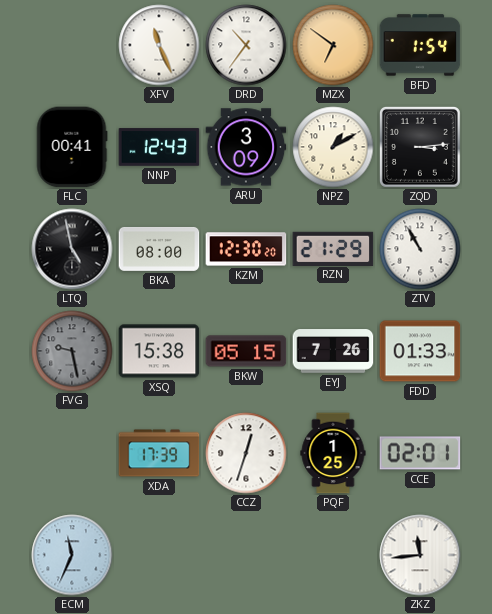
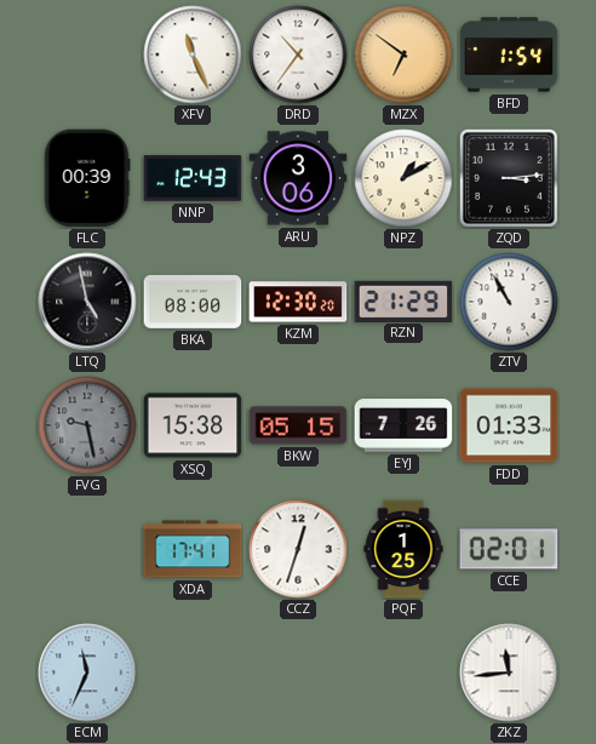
FLC: 00:41 -> 00:39
ARU: 3:09 -> 3:06
XDA: 17:39 -> 17:41
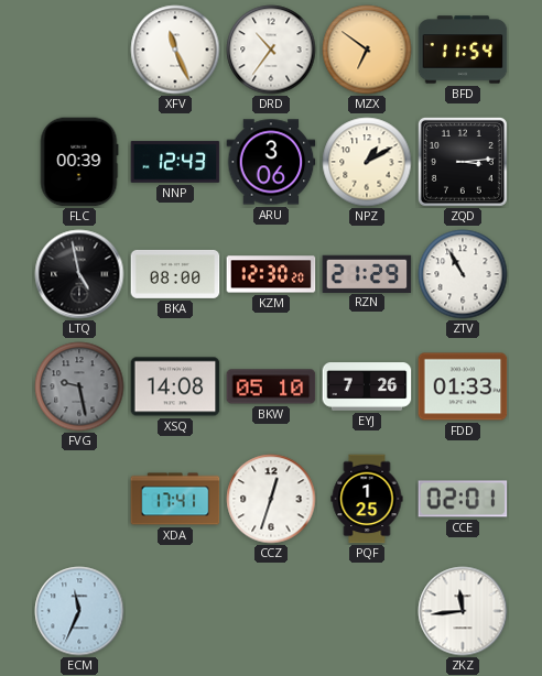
BFD: 1:54 -> 11:54
XSQ: 15:38 -> 14:08
BKW: 05:15 -> 05:10
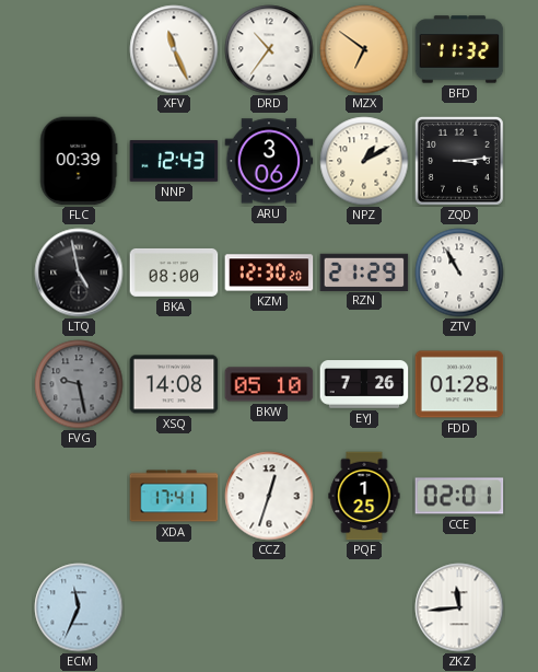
BFD: 11:54 -> 11:32
FDD: 01:33 -> 01:28
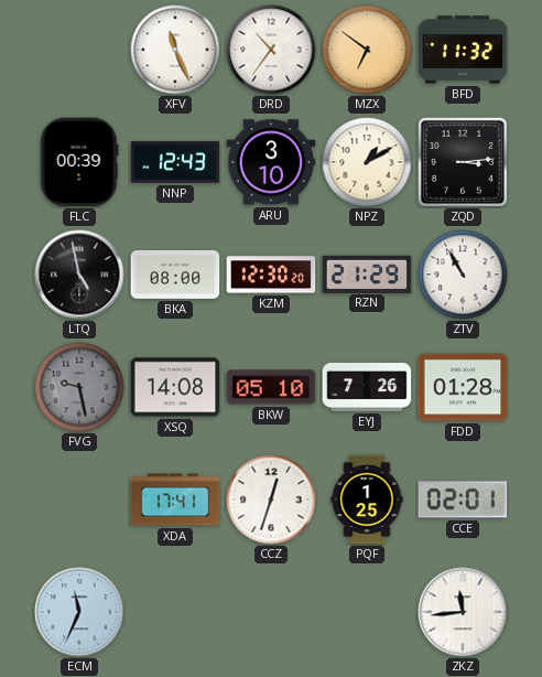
ARU: 3:06 -> 3:10
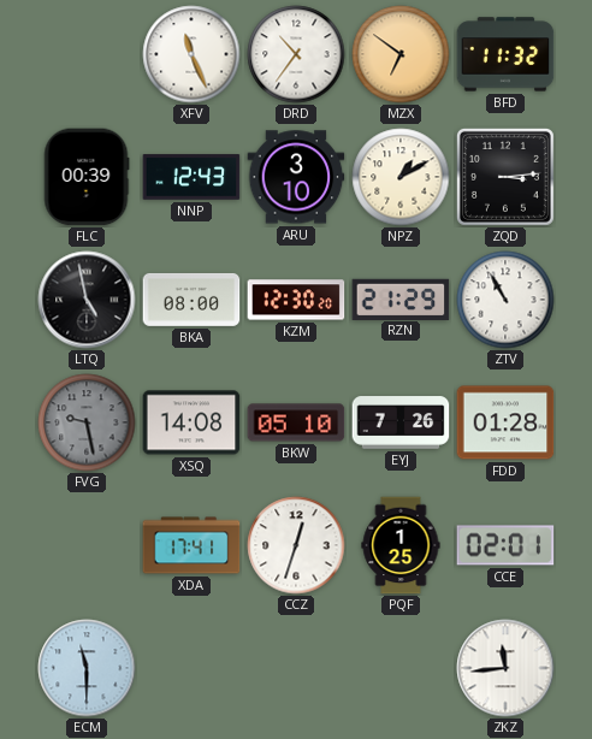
ECM: 11:34 -> 11:30
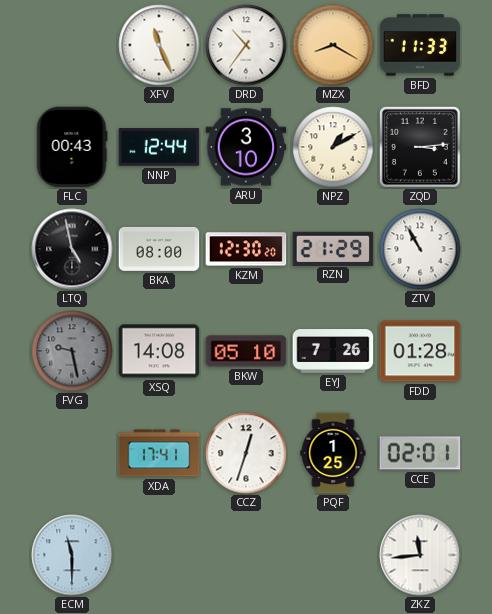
MZX: 6:51 -> 8:20
BFD: 11:32 -> 11:33
FLC: 00:39 -> 00:43
NNP: 12:43 -> 12:44
